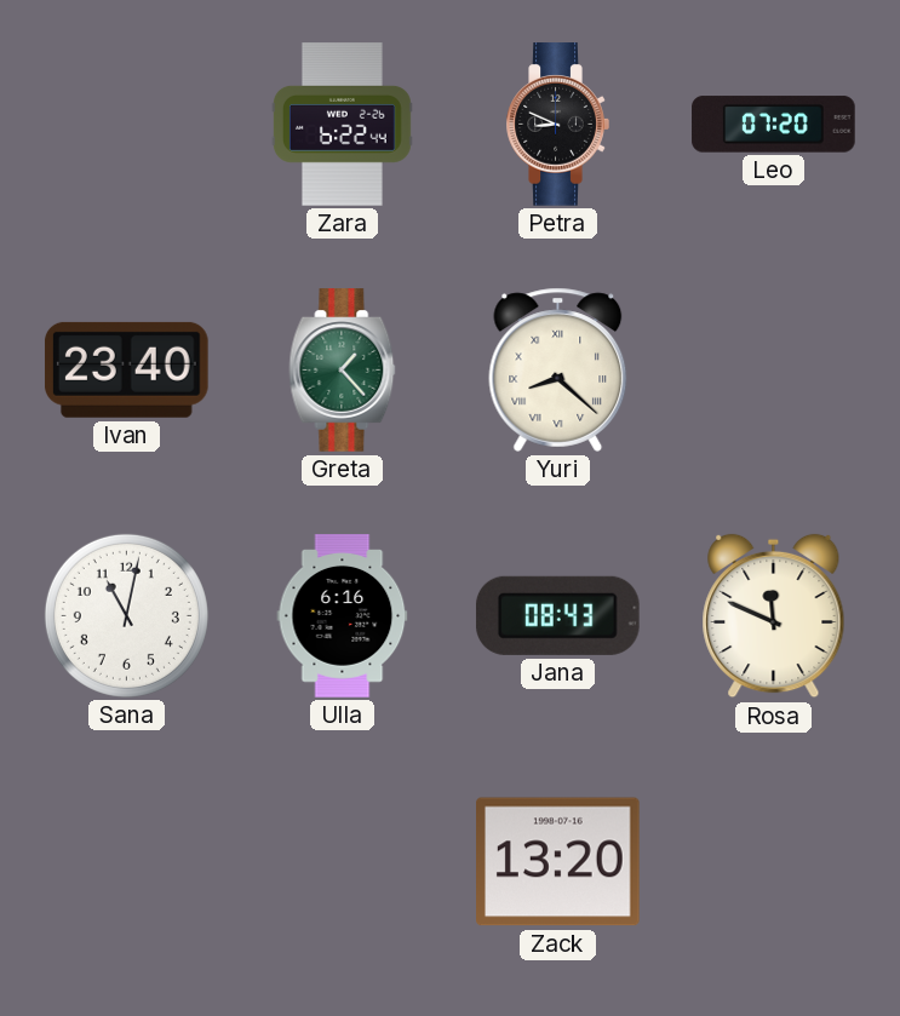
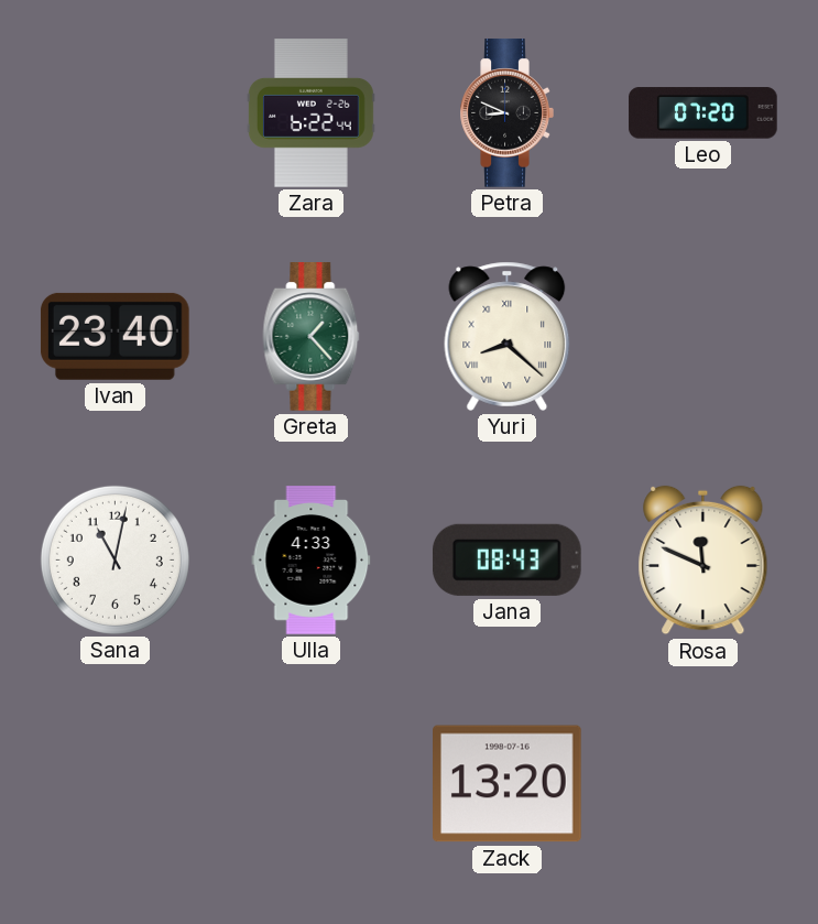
Ulla: 6:16 -> 4:33
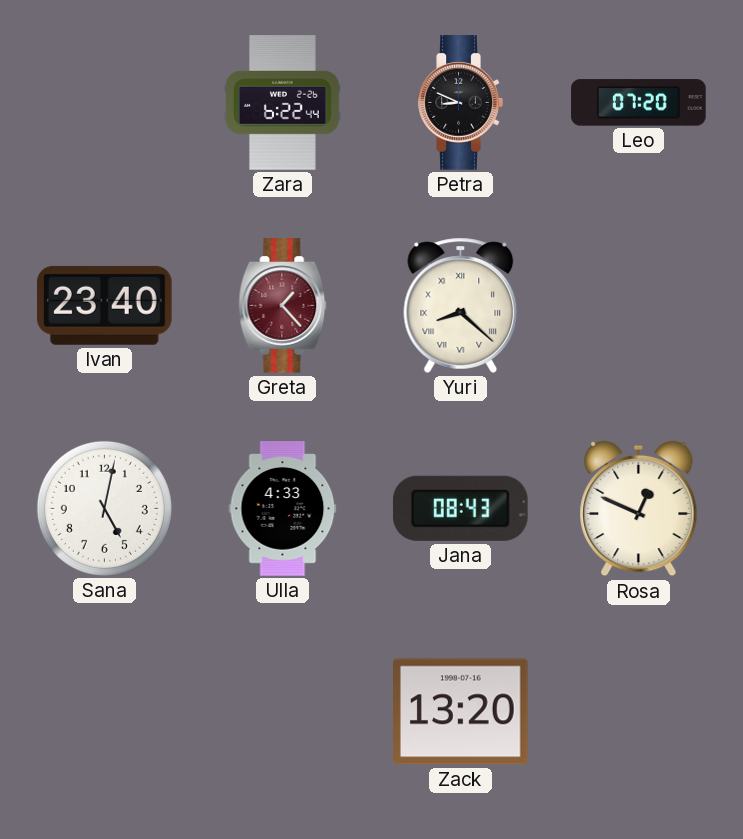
Greta dial: green -> burgundy
Sana: 11:02 -> 5:02
Rosa: 11:49 -> 12:49
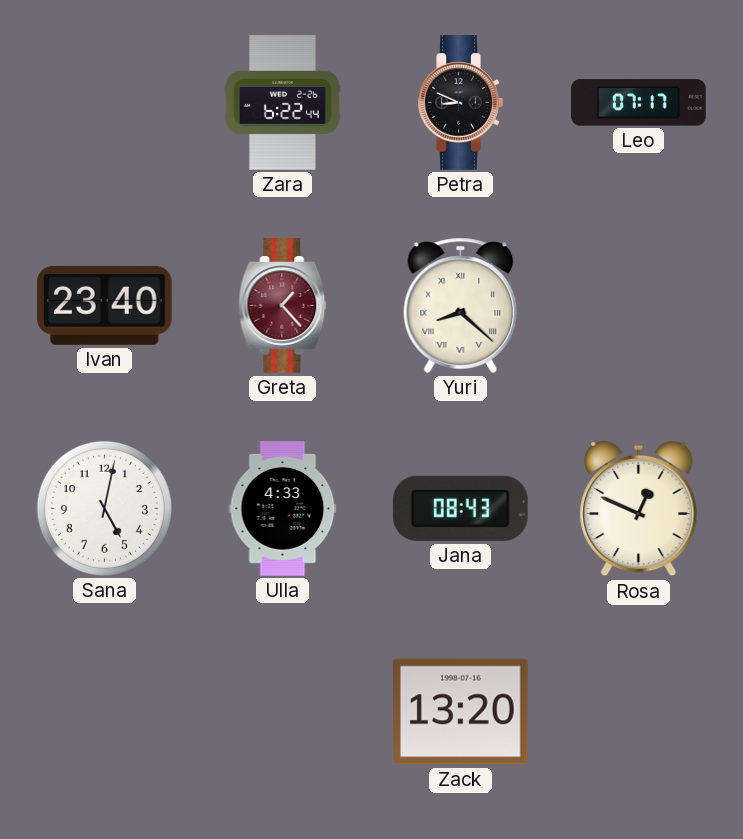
Leo: 07:20 -> 07:17
